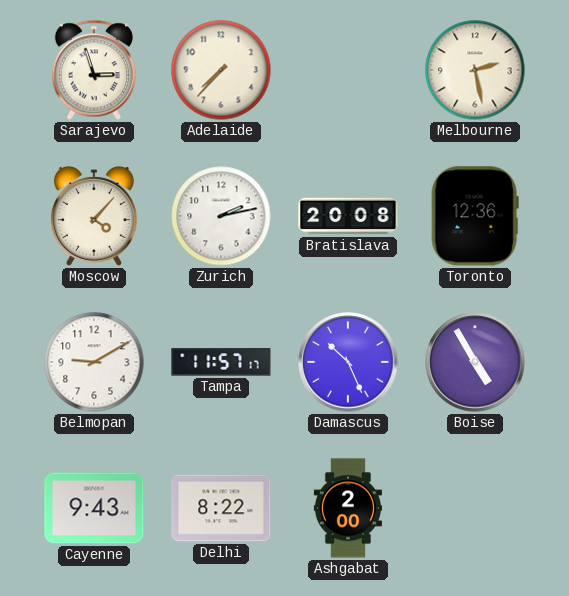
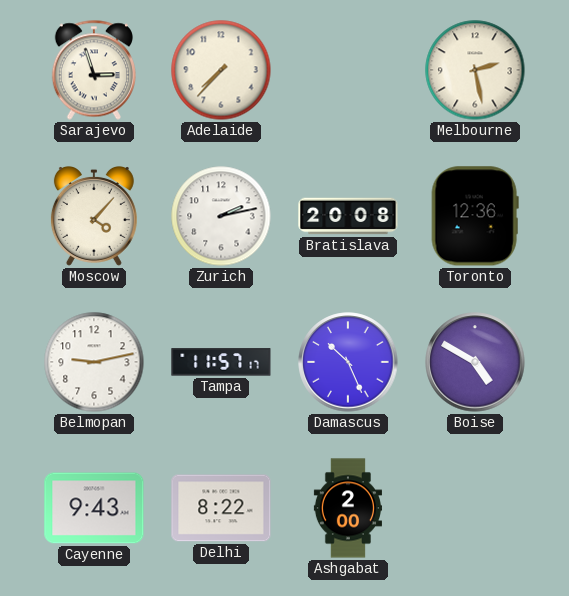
Belmopan: 9:10 -> 9:13
Boise: 4:55 -> 4:50
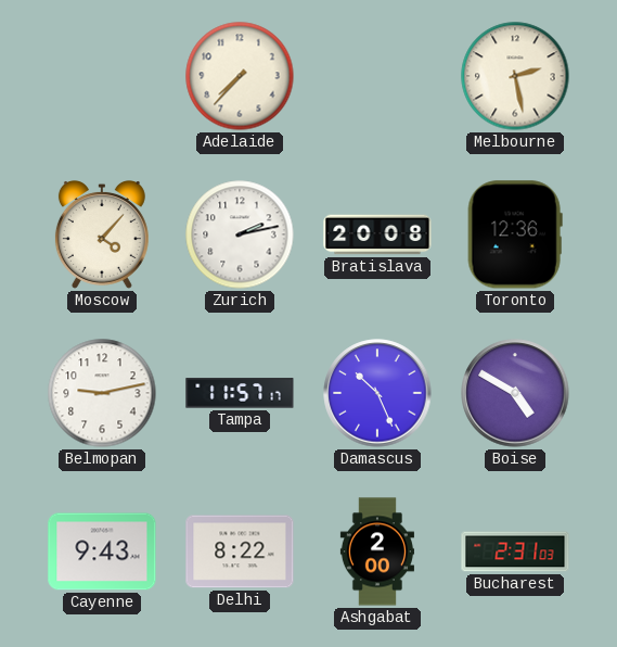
Sarajevo: 2:57 -> none
Bucharest: none -> 2:31
